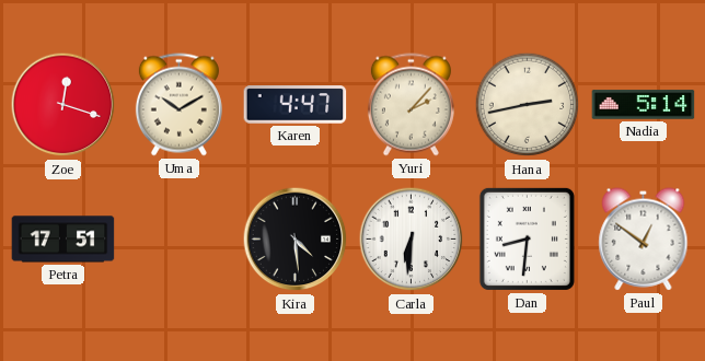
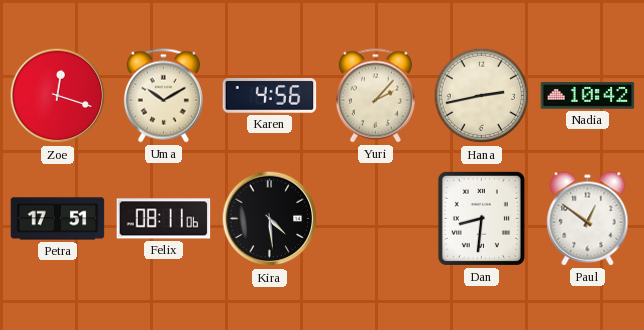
Karen: 4:47 -> 4:56
Nadia: 5:14 -> 10:42
Felix: none -> 08:11
Carla: 6:31 -> none
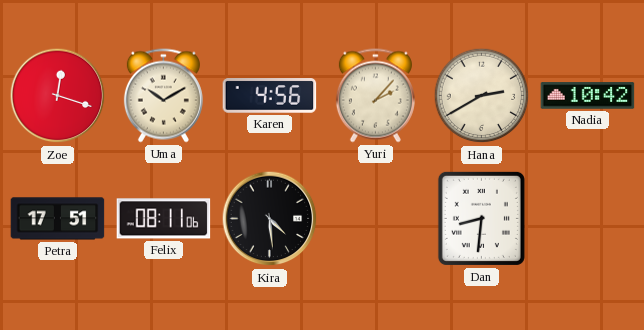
Hana: 2:43 -> 2:40
Paul: 12:51 -> none
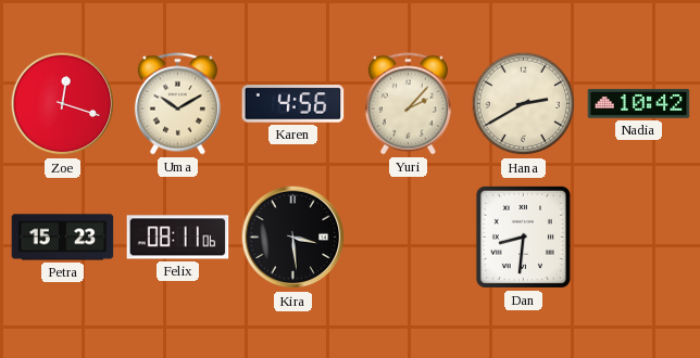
Petra: 17:51 -> 15:23
Kira: 4:29 -> 3:29
